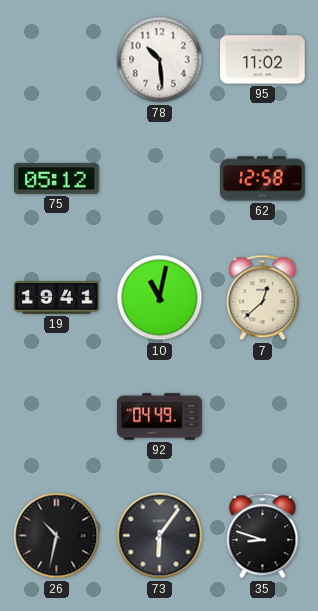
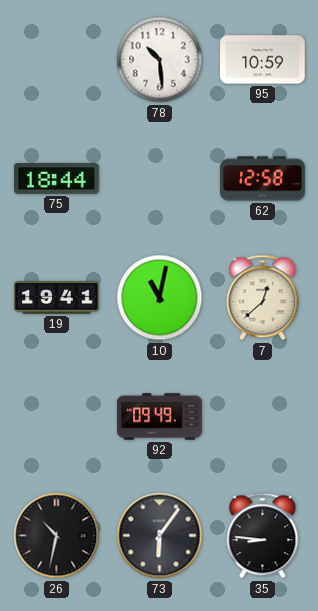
95: 11:02 -> 10:59
75: 05:12 -> 18:44
92: 04:49 -> 09:49
35: 8:48 -> 8:46
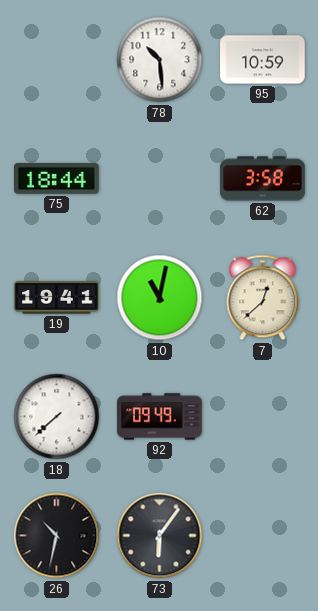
62: 12:58 -> 3:58
18: none -> 7:38
35: 8:46 -> none
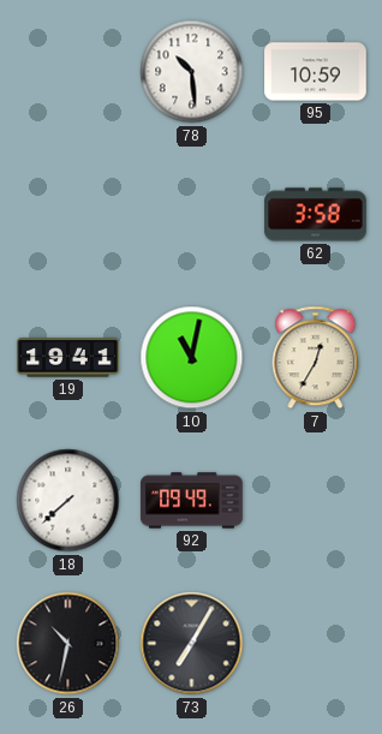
75: 18:44 -> none
7: 12:38 -> 12:35
73: 6:06 -> 7:05
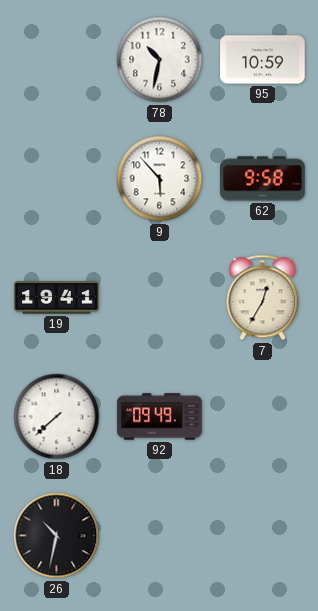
78: 10:29 -> 10:32
9: none -> 5:53
62: 3:58 -> 9:58
10: 11:02 -> none
73: 7:05 -> none
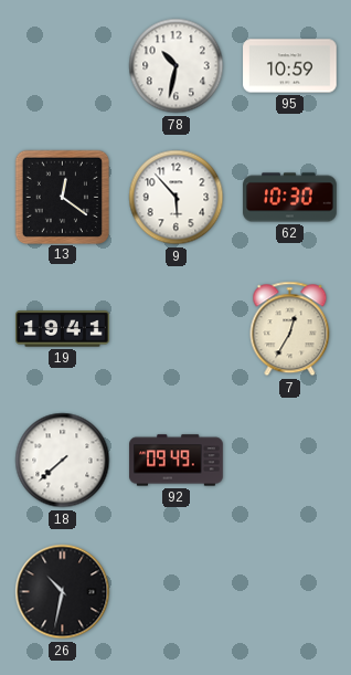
13: none -> 12:21
62: 9:58 -> 10:30
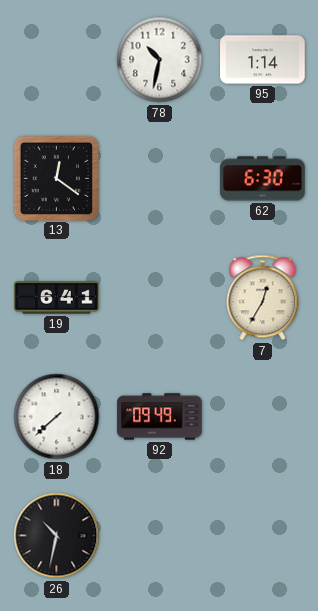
95: 10:59 -> 1:14
9: 5:53 -> none
62: 10:30 -> 6:30
19: 19:41 -> 6:41
